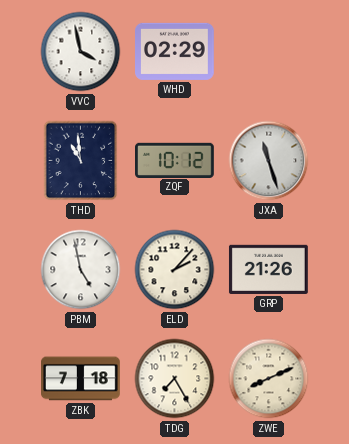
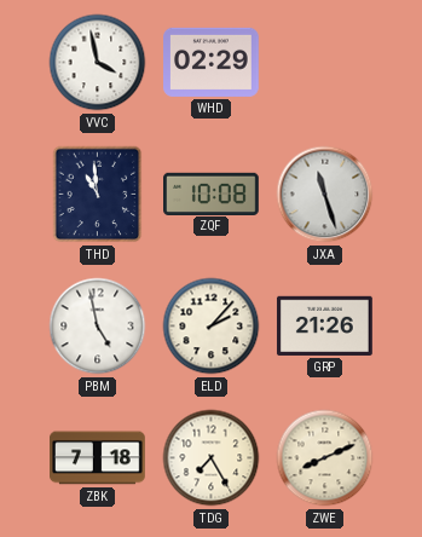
ZQF: 10:12 -> 10:08
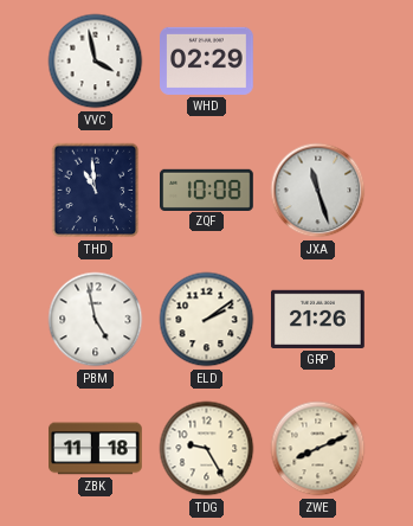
ELD: 2:07 -> 2:09
ZBK: 7:18 -> 11:18
TDG: 7:25 -> 9:25
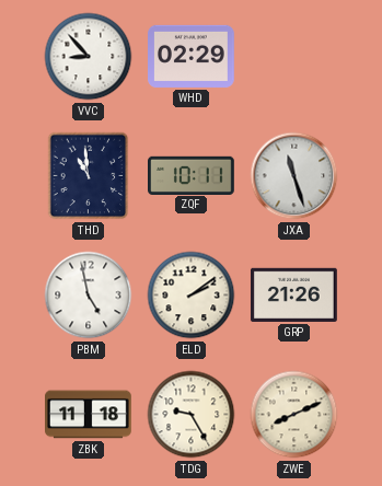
VVC: 3:58 -> 8:53
ZQF: 10:08 -> 10:11
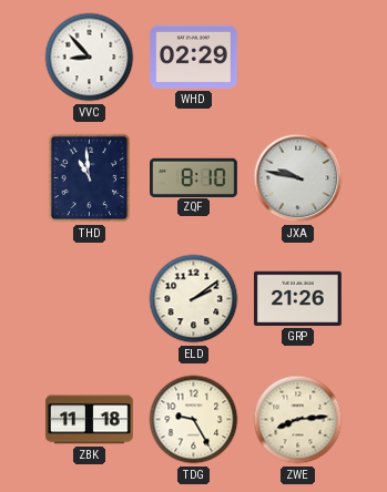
ZQF: 10:11 -> 8:10
JXA: 11:27 -> 9:47
PBM: 4:58 -> none
ZWE: 8:11 -> 8:14
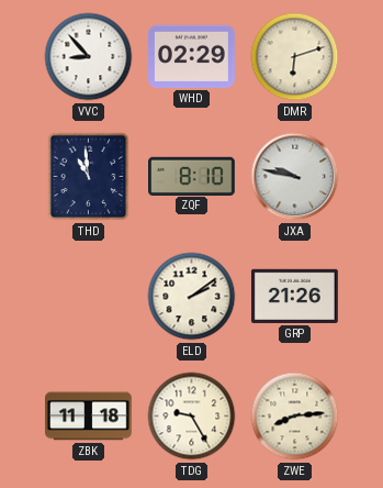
DMR: none -> 6:12
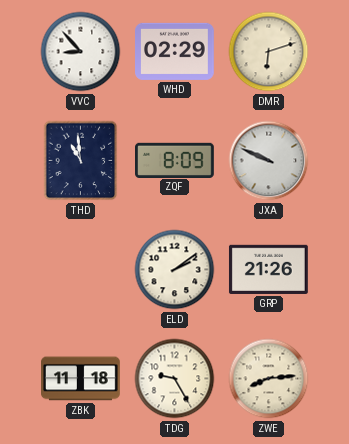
ZQF: 8:10 -> 8:09
JXA: 9:47 -> 9:49
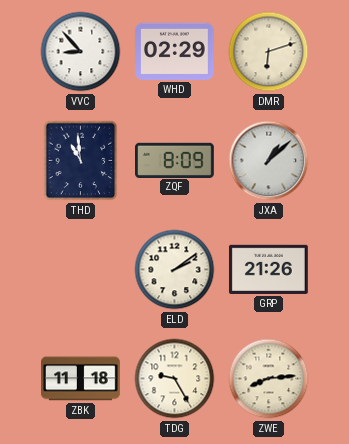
JXA: 9:49 -> 1:08
